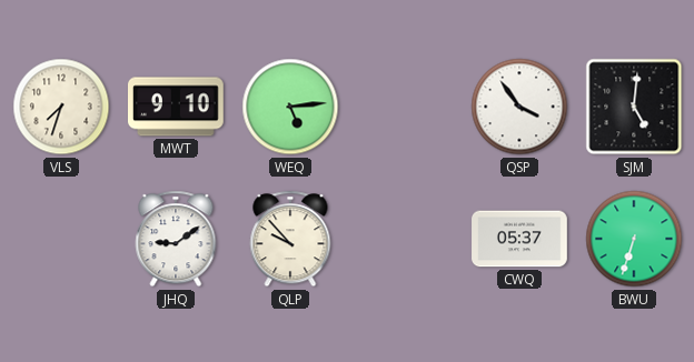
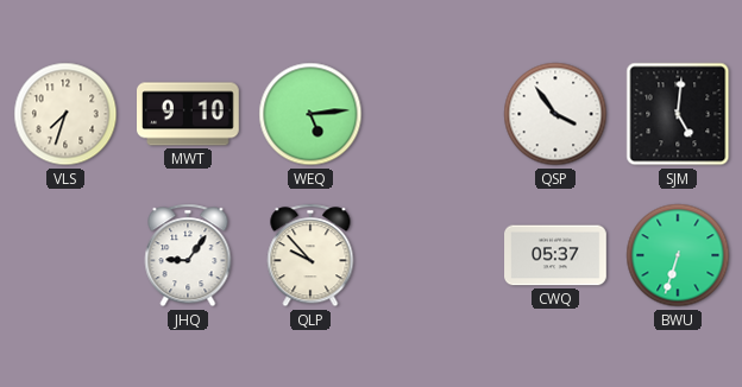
JHQ: 9:09 -> 9:06
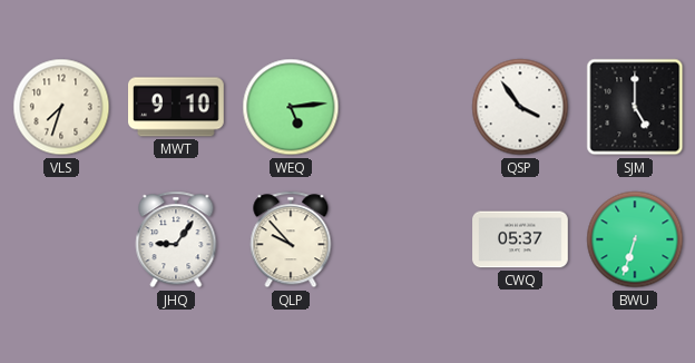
SJM: 5:01 -> 5:00
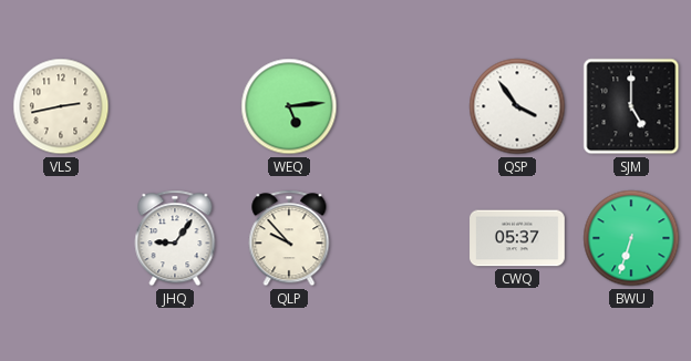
VLS: 7:33 -> 2:43
MWT: 9:10 -> none
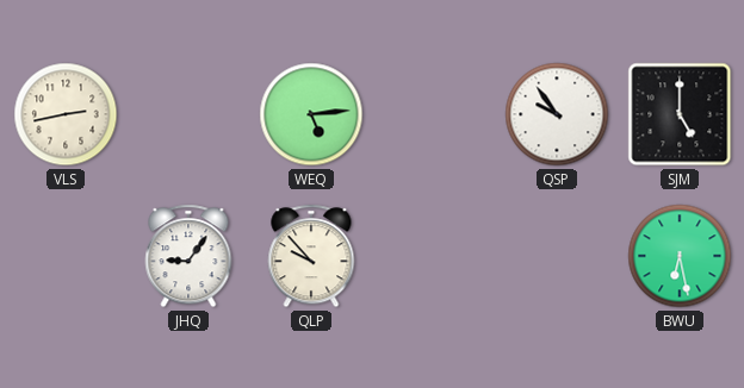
QSP: 3:54 -> 9:54
CWQ: 05:37 -> none
BWU: 6:33 -> 6:28
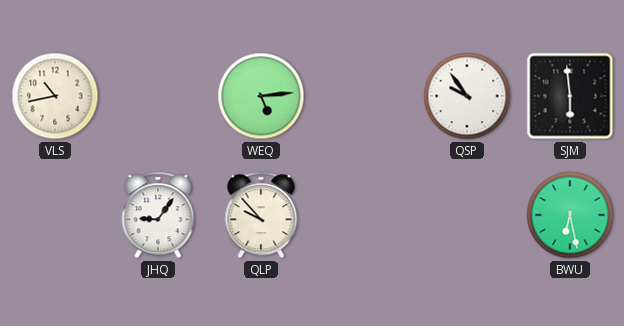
VLS: 2:43 -> 10:43
SJM: 5:00 -> 5:59
